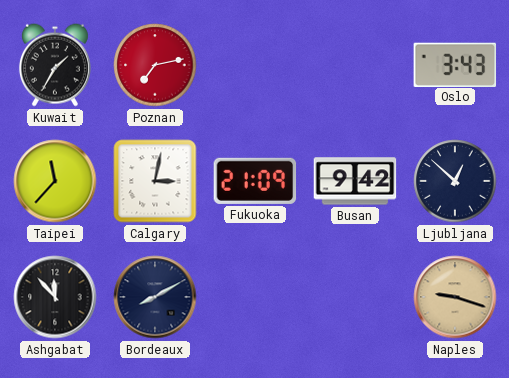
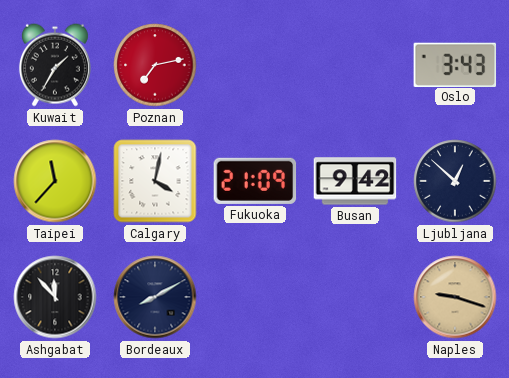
Calgary: 3:02 -> 4:02
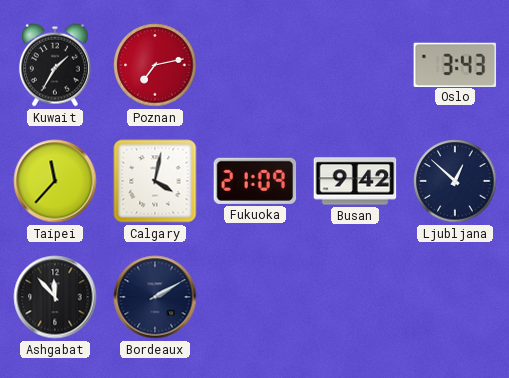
Bordeaux: 8:10 -> 2:10
Naples: 9:18 -> none
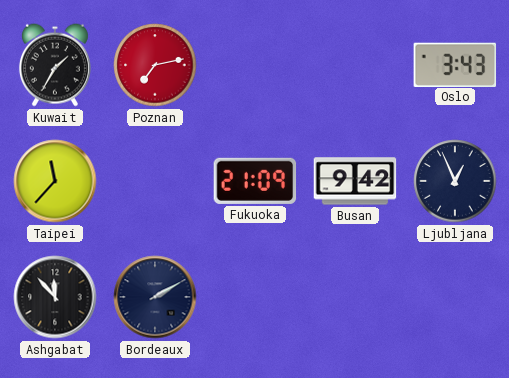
Calgary: 4:02 -> none
Ljubljana: 12:52 -> 12:56
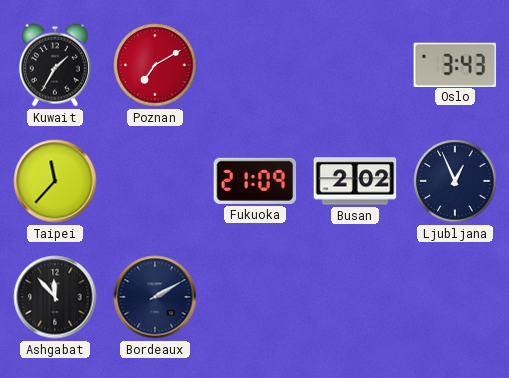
Poznan: 7:13 -> 7:10
Busan: 9:42 -> 2:02
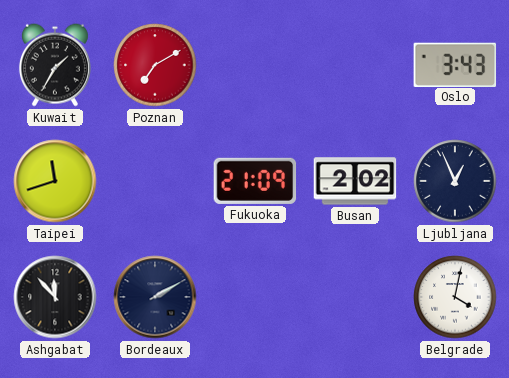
Taipei: 11:37 -> 11:42
Belgrade: none -> 4:02
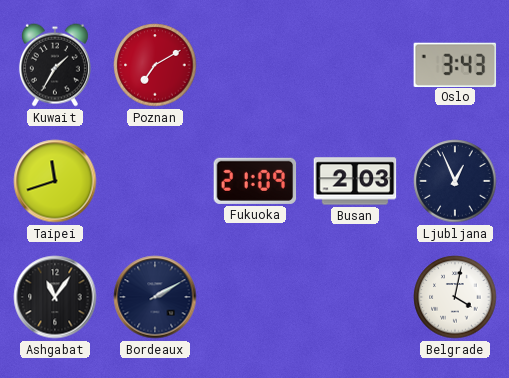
Busan: 2:02 -> 2:03
Ashgabat: 11:53 -> 11:06
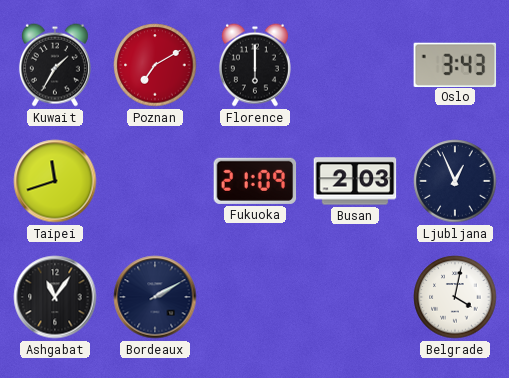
Florence: none -> 6:00
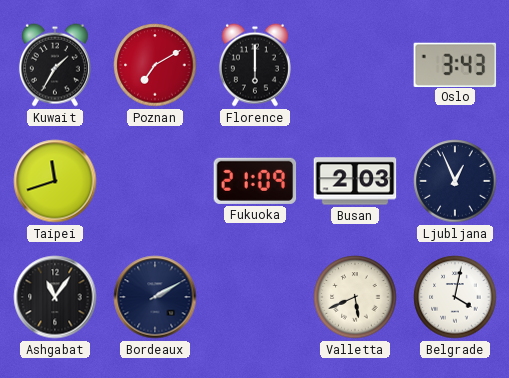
Valletta: none -> 5:41
